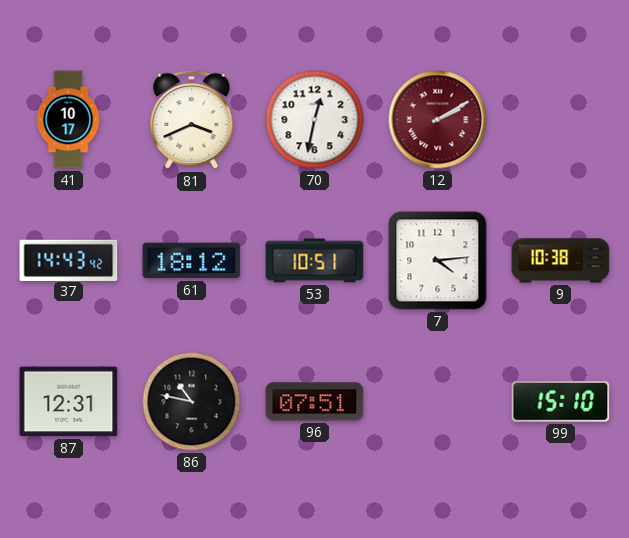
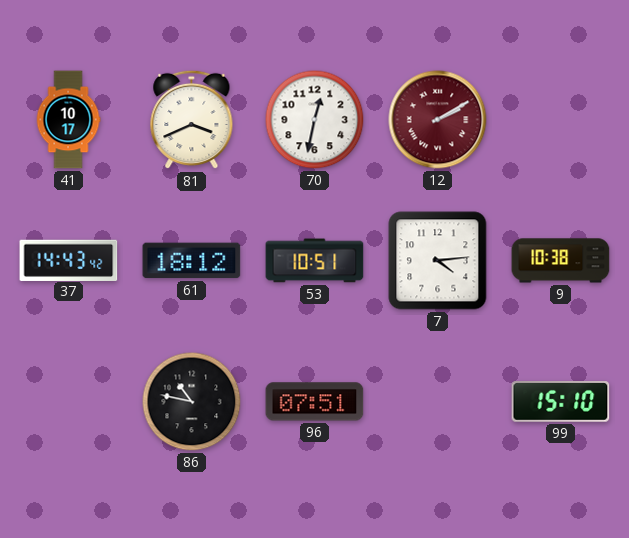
87: 12:31 -> none
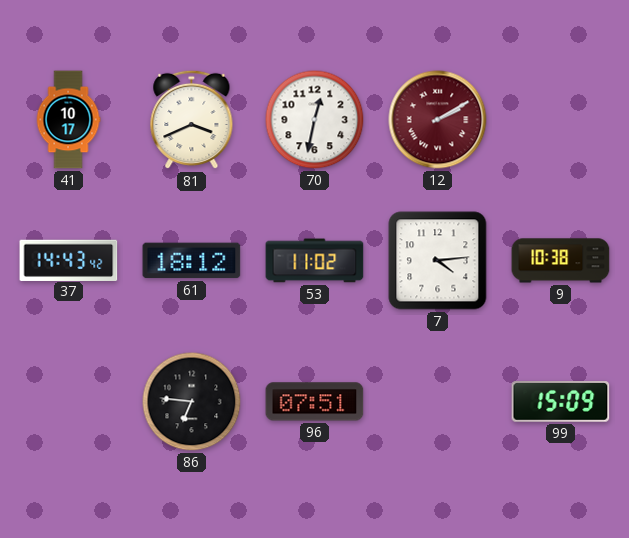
53: 10:51 -> 11:02
86: 10:47 -> 6:46
99: 15:10 -> 15:09
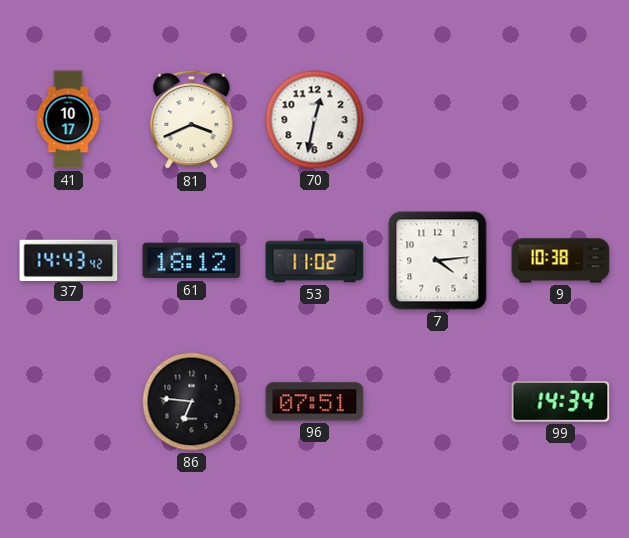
12: 2:10 -> none
99: 15:09 -> 14:34
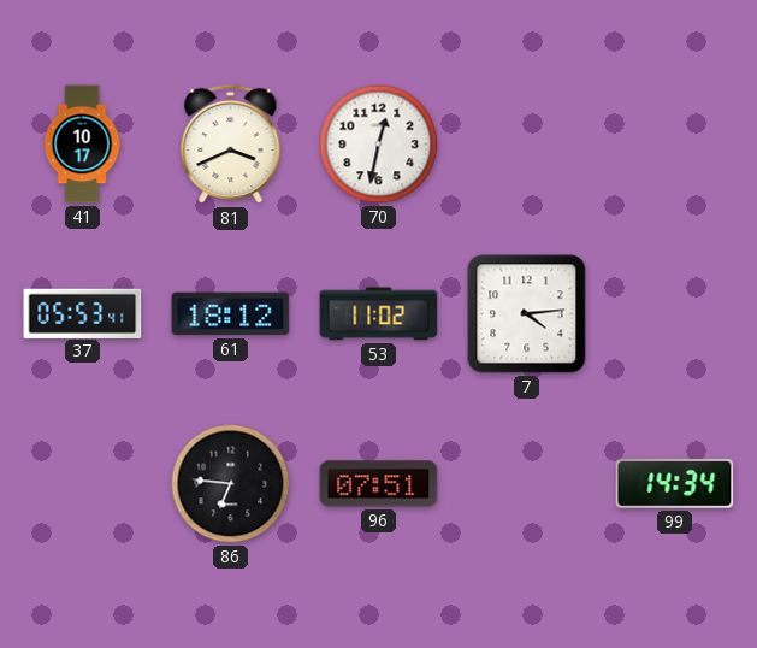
37: 14:43 -> 05:53
9: 10:38 -> none
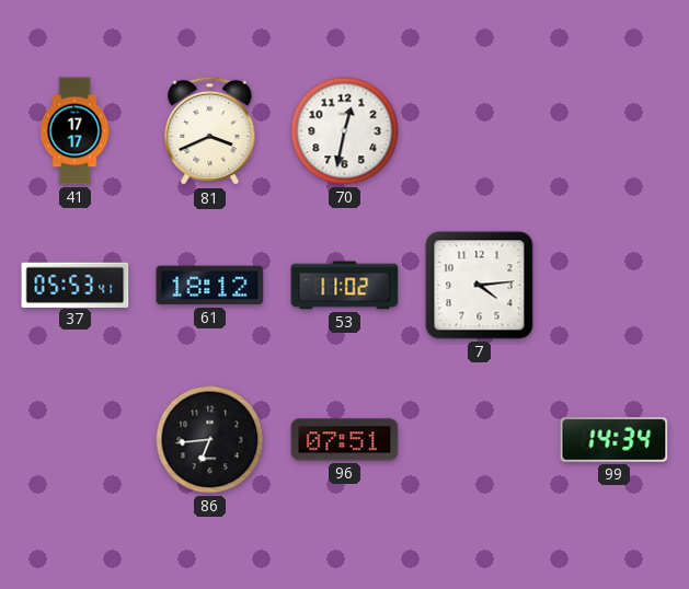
41: 10:17 -> 17:17
86: 6:46 -> 6:44
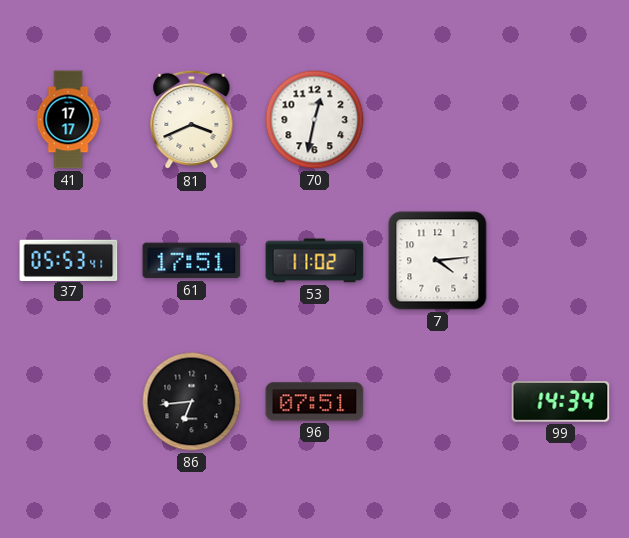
61: 18:12 -> 17:51
